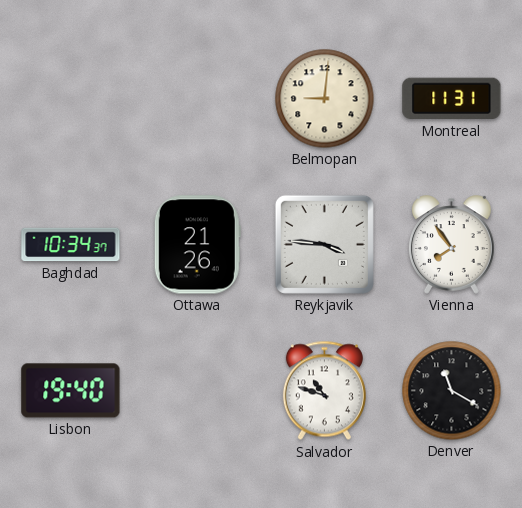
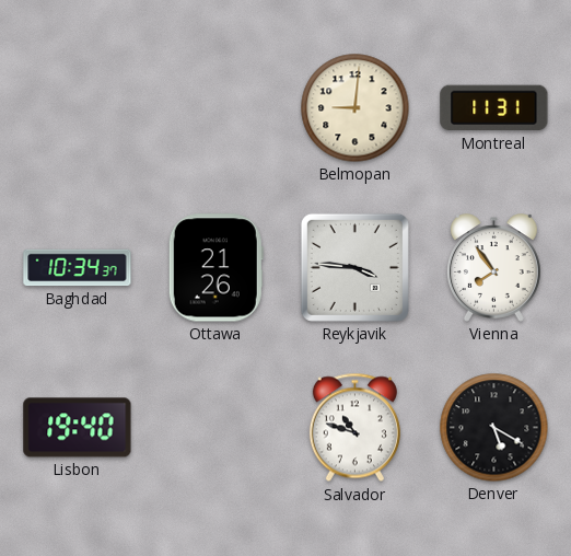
Denver: 11:20 -> 5:20
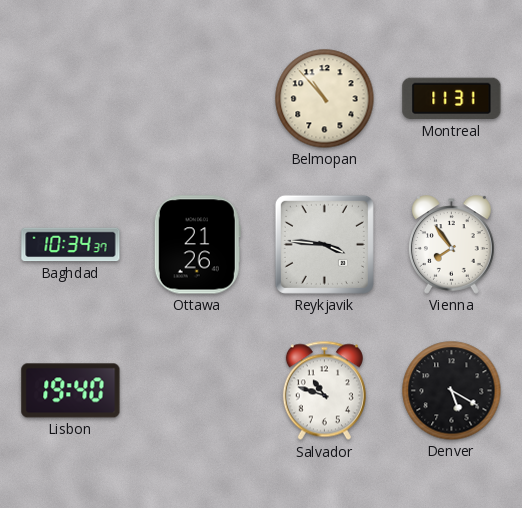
Belmopan: 9:01 -> 10:53
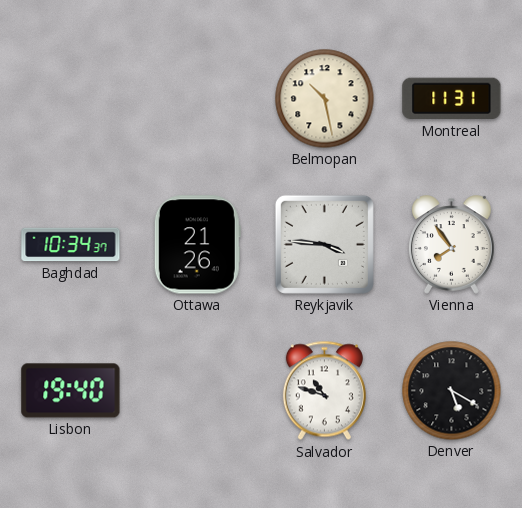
Belmopan: 10:53 -> 10:28
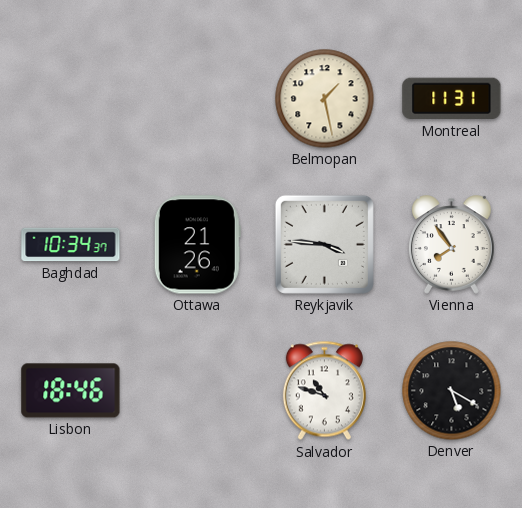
Belmopan: 10:28 -> 1:28
Lisbon: 19:40 -> 18:46
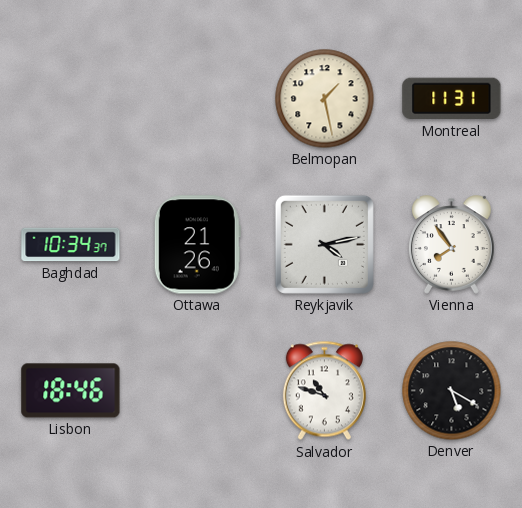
Reykjavik: 3:46 -> 4:13
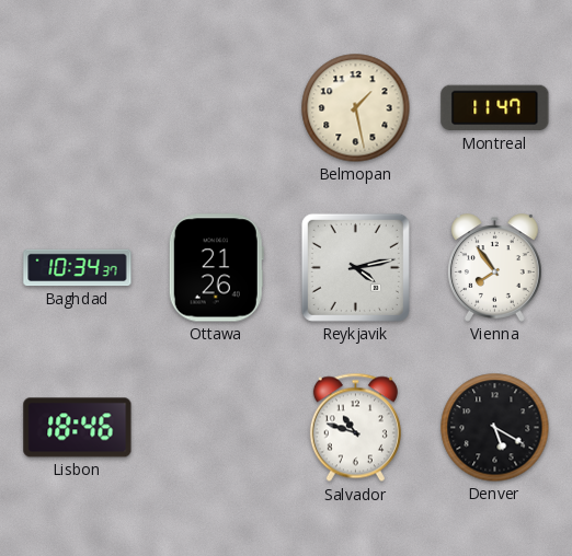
Montreal: 11:31 -> 11:47
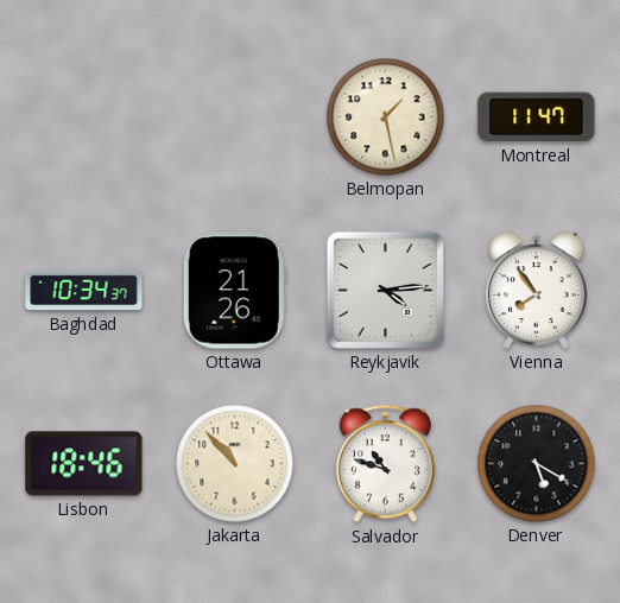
Reykjavik: 4:13 -> 4:14
Jakarta: none -> 10:53
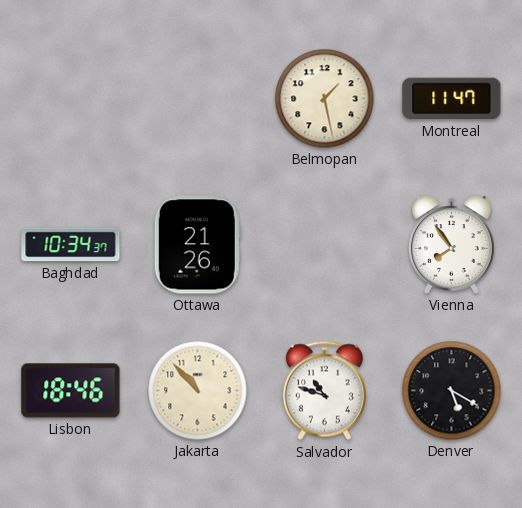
Reykjavik: 4:14 -> none
